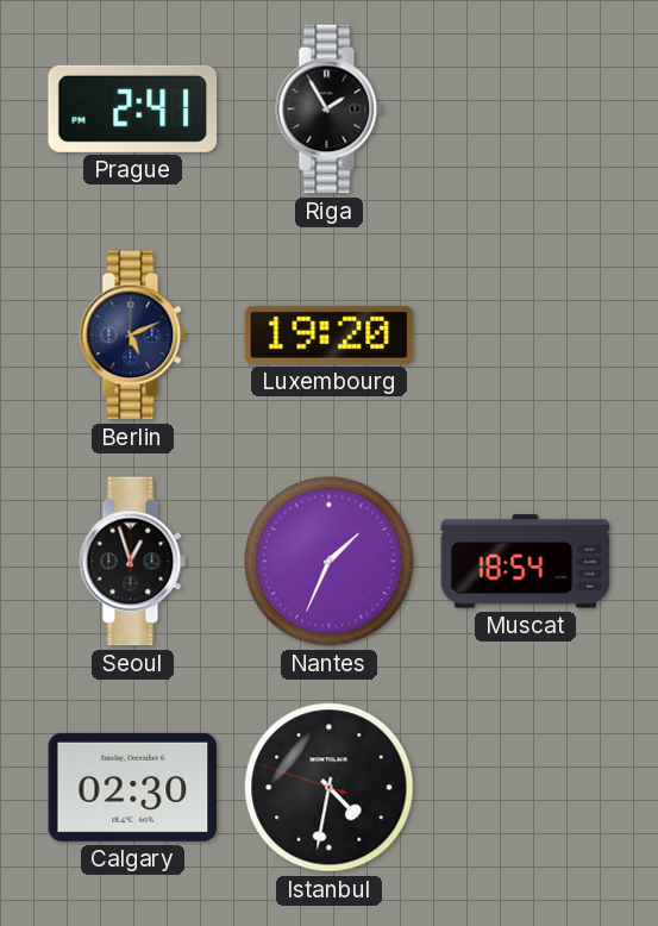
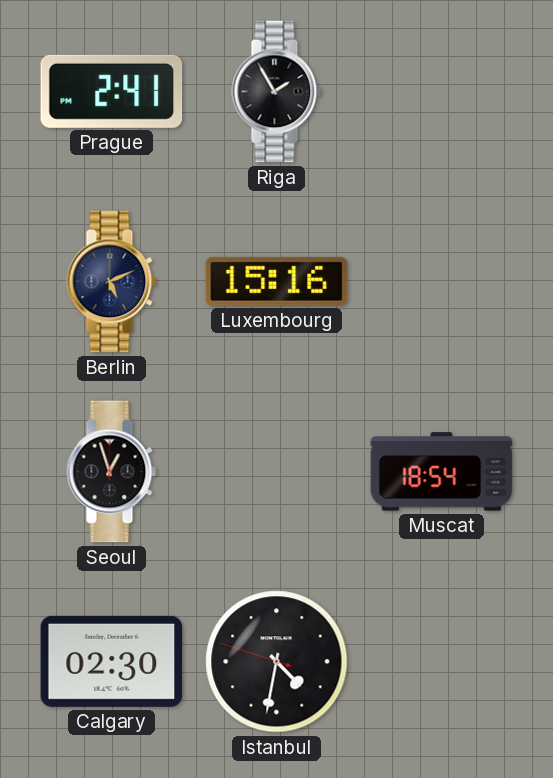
Luxembourg: 19:20 -> 15:16
Nantes: 1:34 -> none
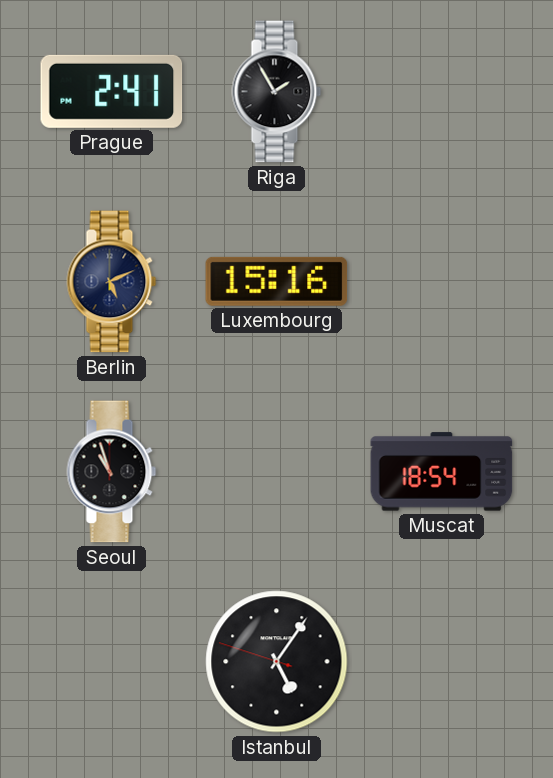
Seoul: 12:57 -> 10:57
Calgary: 02:30 -> none
Istanbul: 4:31 -> 5:05
